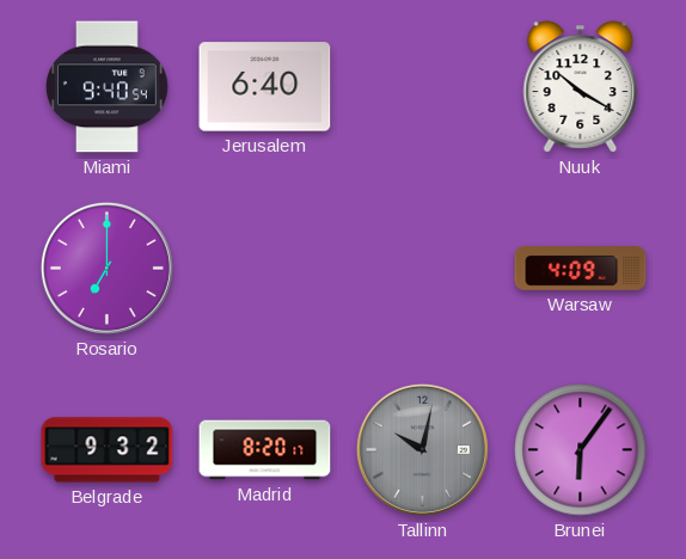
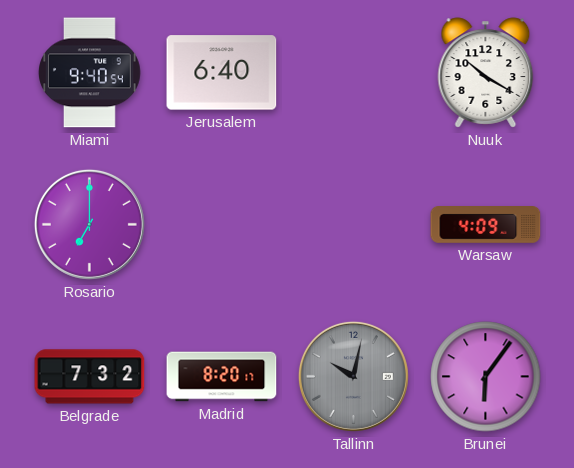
Belgrade: 9:32 -> 7:32
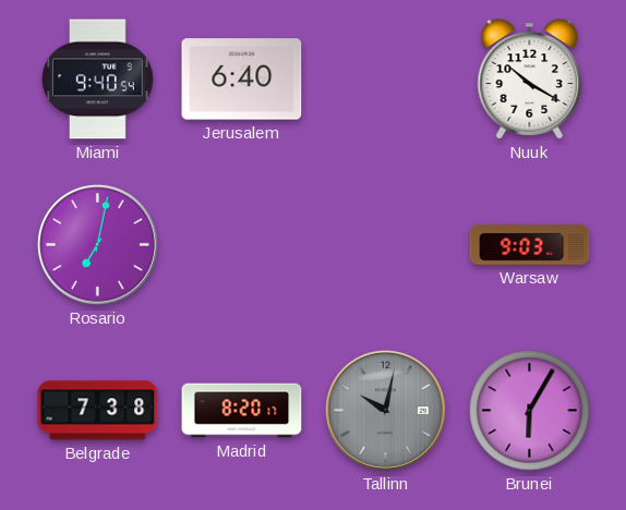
Rosario: 7:00 -> 7:02
Warsaw: 4:09 -> 9:03
Belgrade: 7:32 -> 7:38
Brunei: 6:06 -> 6:05
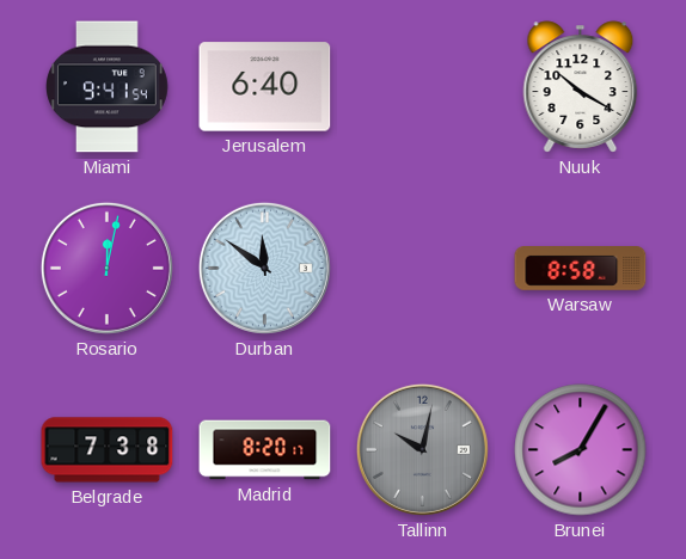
Miami: 9:40 -> 9:41
Rosario: 7:02 -> 12:02
Durban: none -> 11:51
Warsaw: 9:03 -> 8:58
Brunei: 6:05 -> 8:05
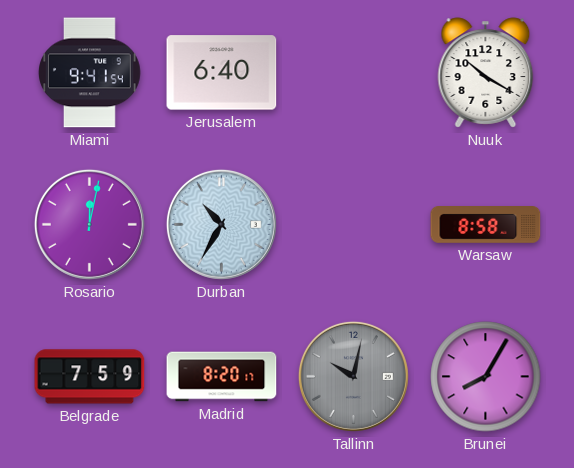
Durban: 11:51 -> 10:35
Belgrade: 7:38 -> 7:59
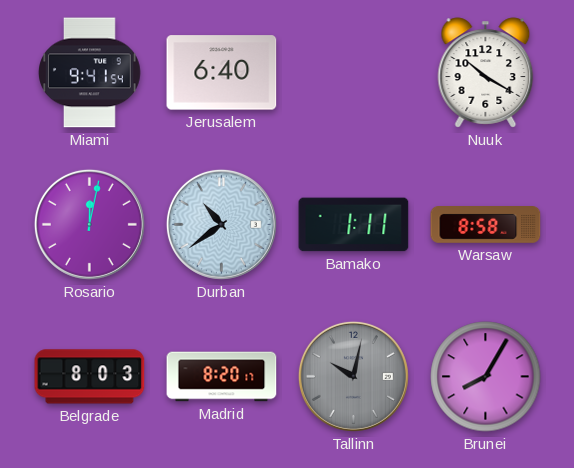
Durban: 10:35 -> 10:39
Bamako: none -> 1:11
Belgrade: 7:59 -> 8:03
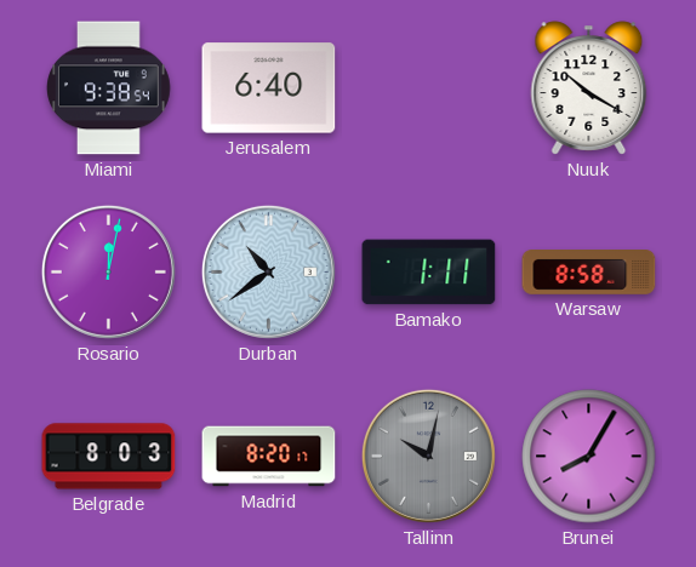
Miami: 9:41 -> 9:38
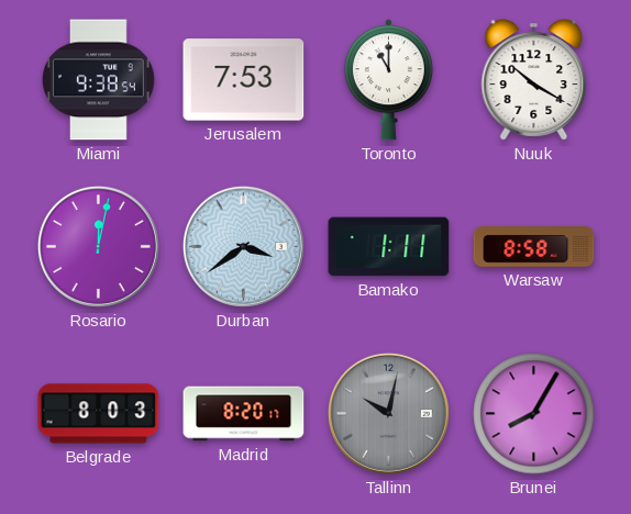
Jerusalem: 6:40 -> 7:53
Toronto: none -> 11:00
Durban: 10:39 -> 3:39
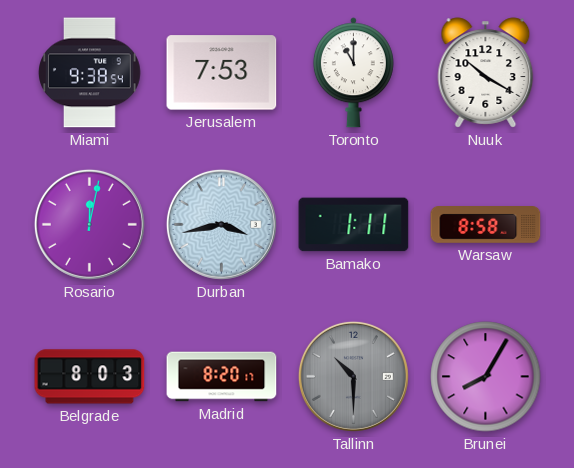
Durban: 3:39 -> 3:43
Tallinn: 10:02 -> 10:30
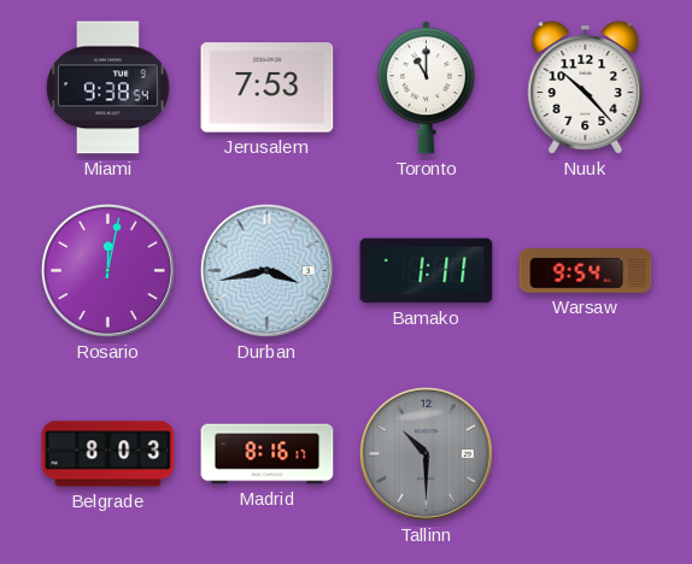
Nuuk: 10:20 -> 10:23
Warsaw: 8:58 -> 9:54
Madrid: 8:20 -> 8:16
Brunei: 8:05 -> none
